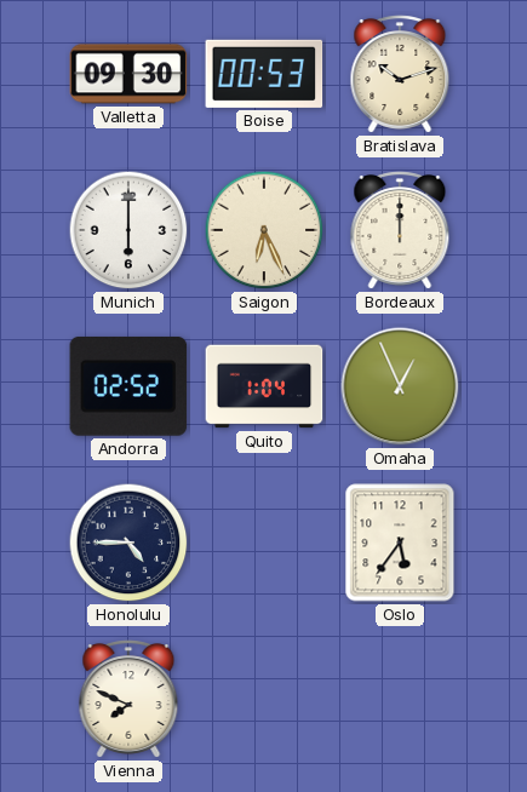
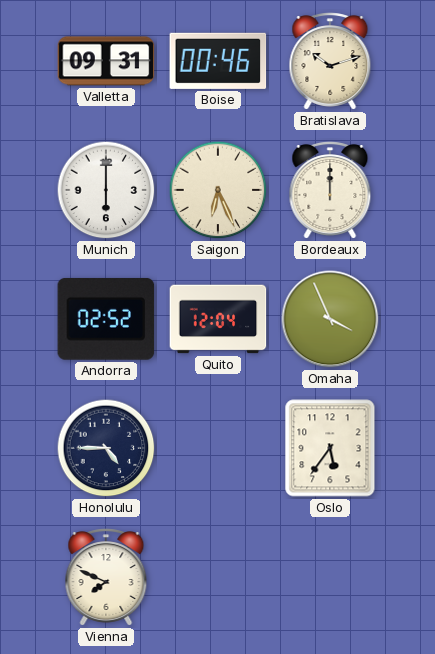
Valletta: 09:30 -> 09:31
Boise: 00:53 -> 00:46
Quito: 1:04 -> 12:04
Omaha: 12:56 -> 3:56
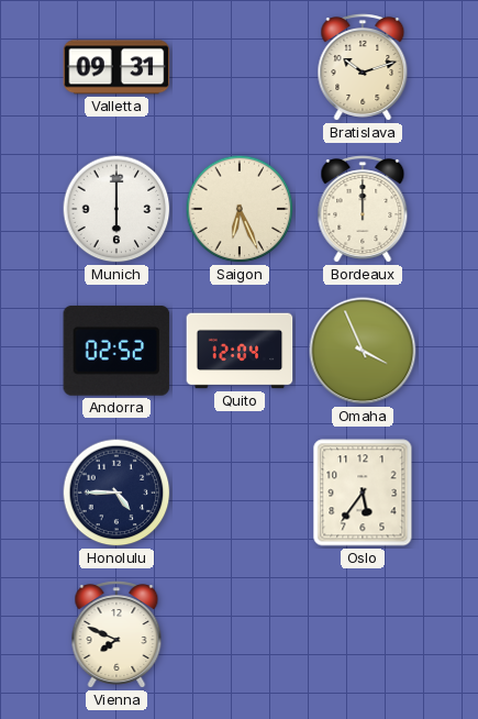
Boise: 00:46 -> none
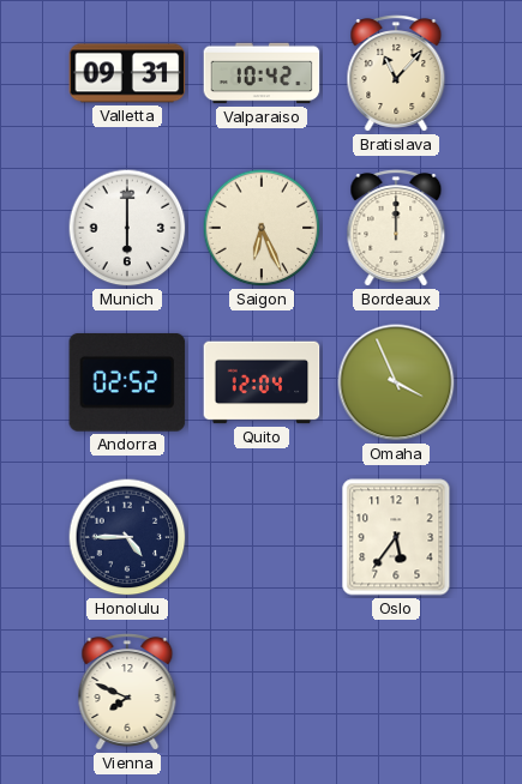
Valparaiso: none -> 10:42
Bratislava: 10:12 -> 11:07
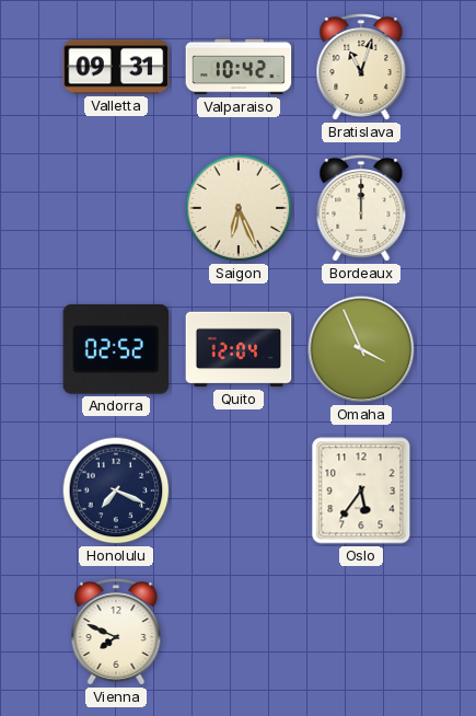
Bratislava: 11:07 -> 11:03
Munich: 6:00 -> none
Honolulu: 4:45 -> 7:19
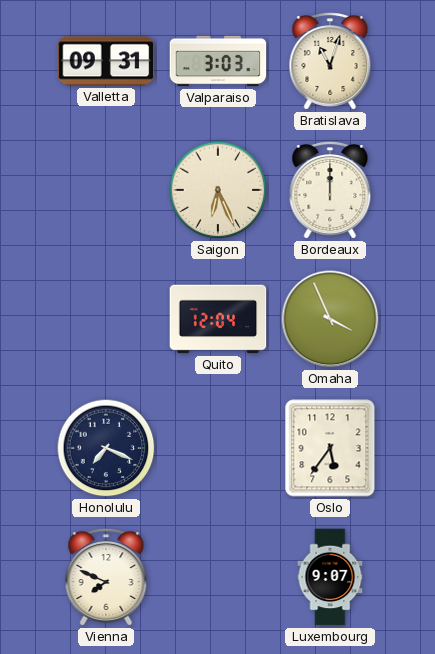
Valparaiso: 10:42 -> 3:03
Andorra: 02:52 -> none
Luxembourg: none -> 9:07
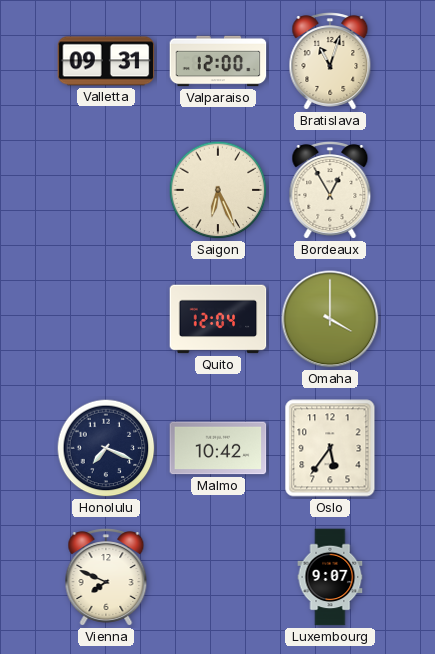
Valparaiso: 3:03 -> 12:00
Bordeaux: 12:00 -> 12:55
Omaha: 3:56 -> 4:00
Malmo: none -> 10:42
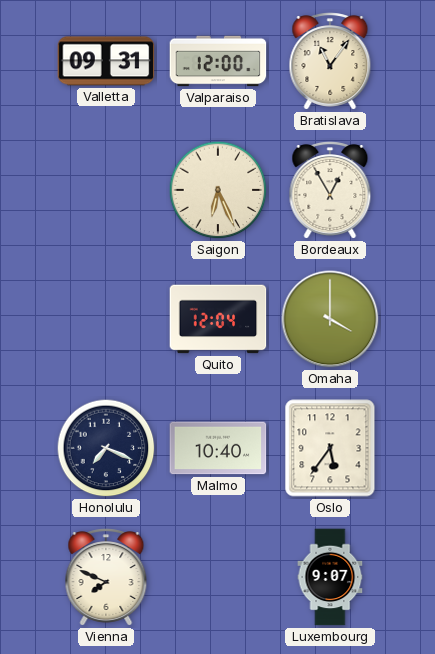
Bratislava: 11:03 -> 11:06
Malmo: 10:42 -> 10:40
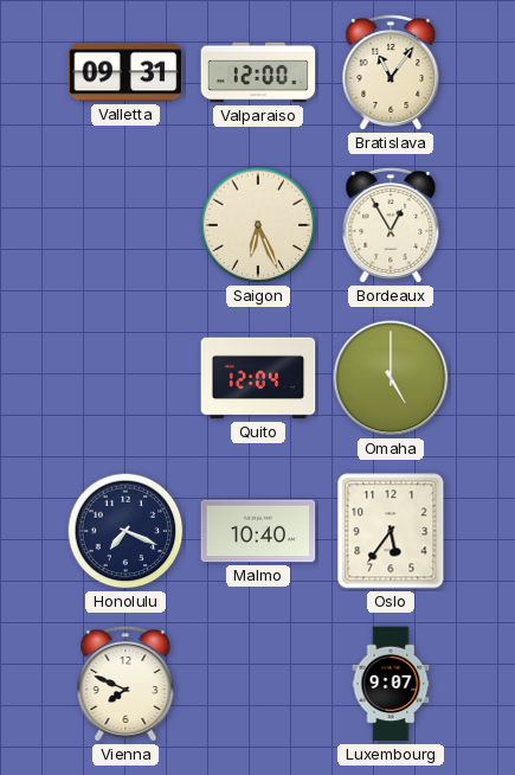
Omaha: 4:00 -> 5:00
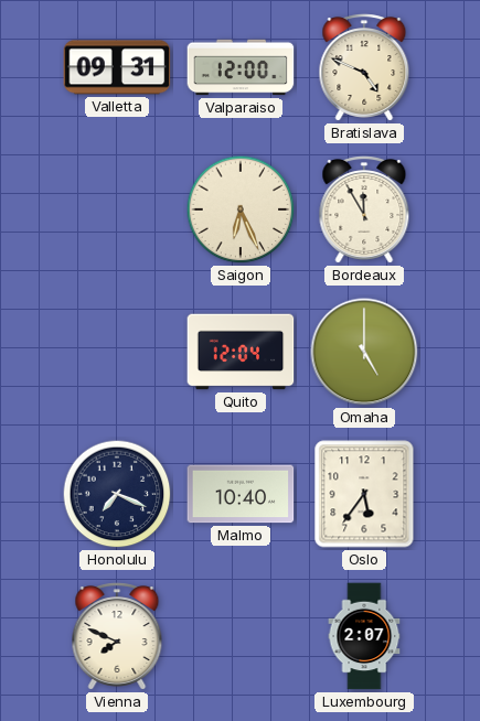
Bratislava: 11:06 -> 4:49
Bordeaux: 12:55 -> 11:55
Luxembourg: 9:07 -> 2:07
